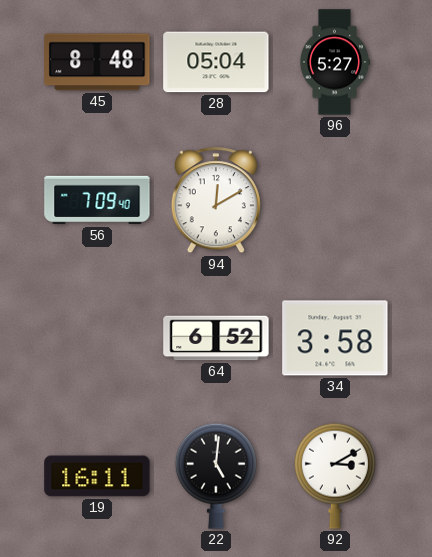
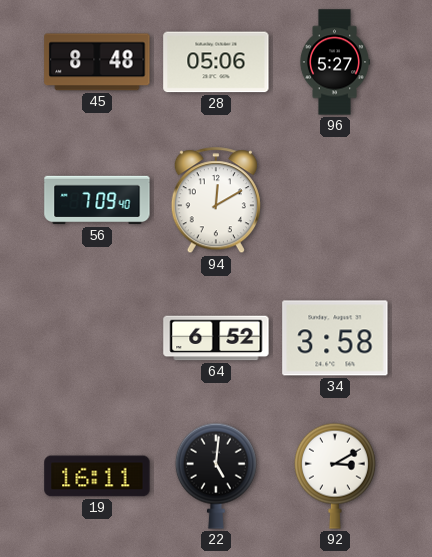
28: 05:04 -> 05:06
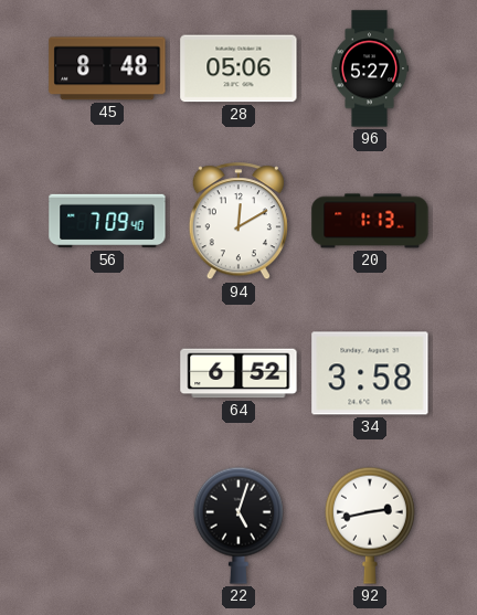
20: none -> 1:13
19: 16:11 -> none
22: 5:01 -> 5:03
92: 3:10 -> 2:43
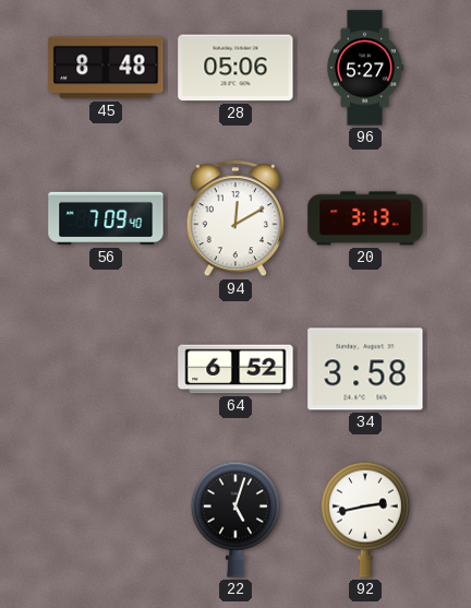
20: 1:13 -> 3:13
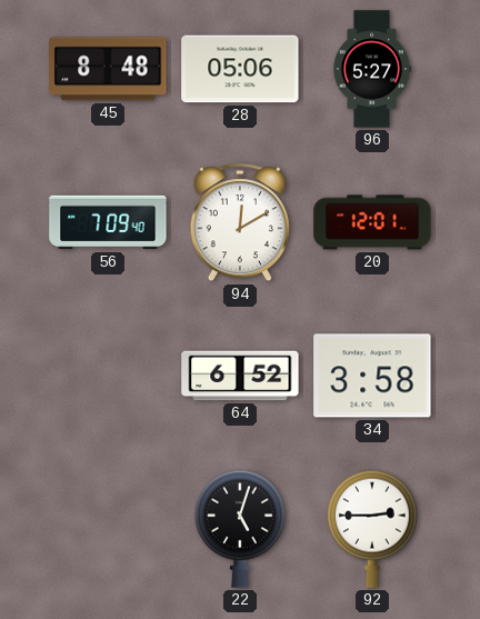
20: 3:13 -> 12:01
92: 2:43 -> 2:45
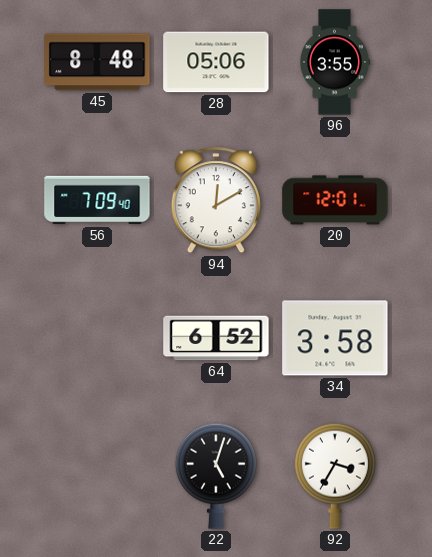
96: 5:27 -> 3:55
92: 2:45 -> 3:35
